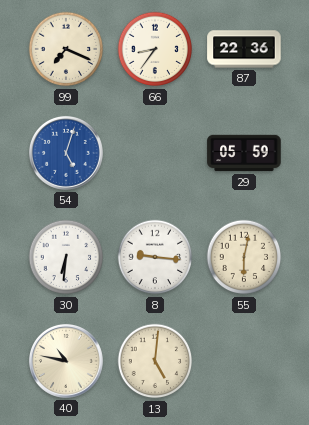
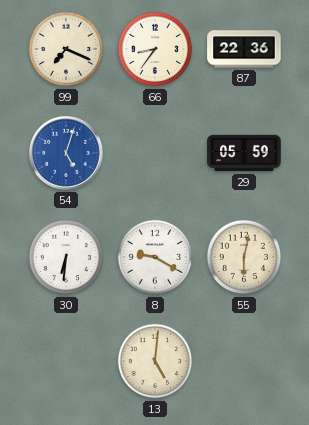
8: 9:16 -> 9:20
40: 10:47 -> none
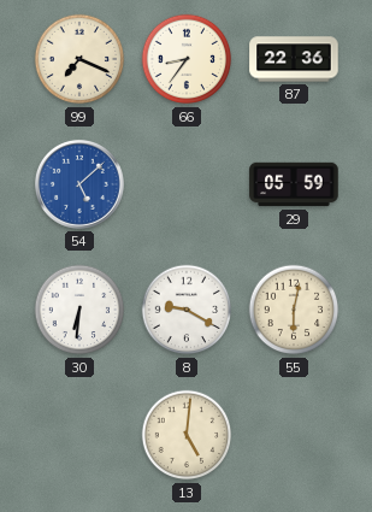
54: 5:03 -> 5:08
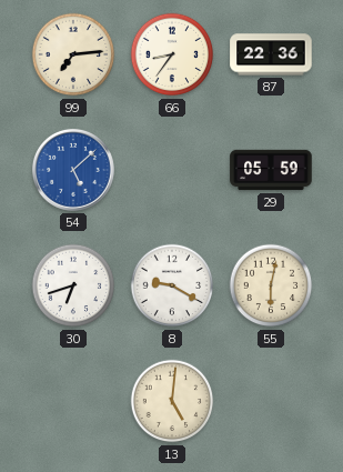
99: 7:19 -> 7:14
30: 6:31 -> 6:42
